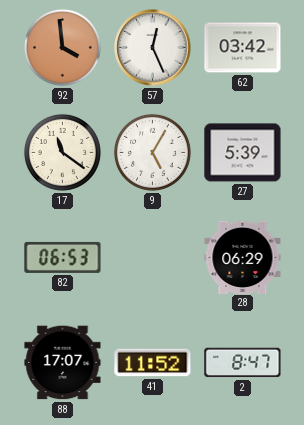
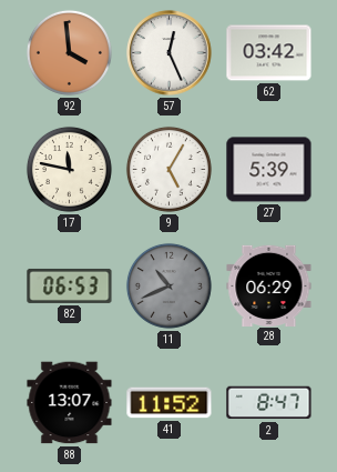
17: 11:21 -> 11:47
11: none -> 10:41
88: 17:07 -> 13:07
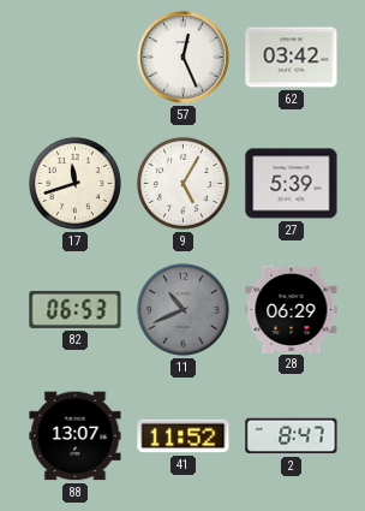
92: 3:59 -> none
17: 11:47 -> 11:42
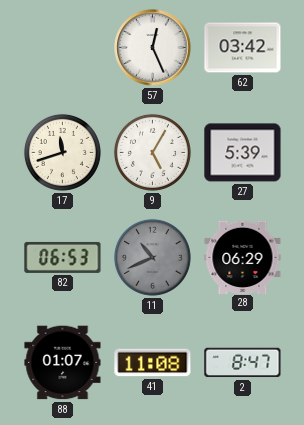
88: 13:07 -> 01:07
41: 11:52 -> 11:08
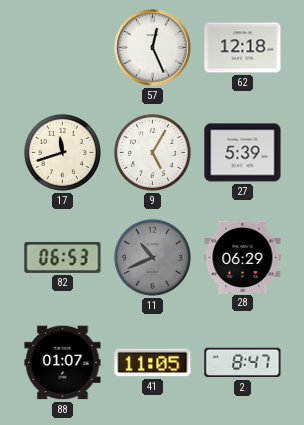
62: 03:42 -> 12:18
41: 11:08 -> 11:05
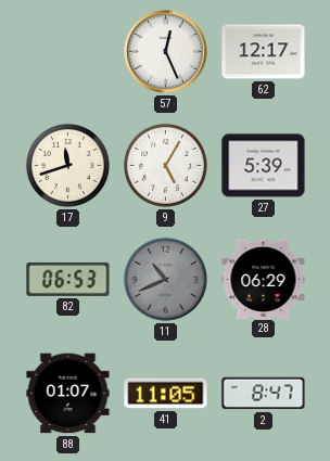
62: 12:18 -> 12:17
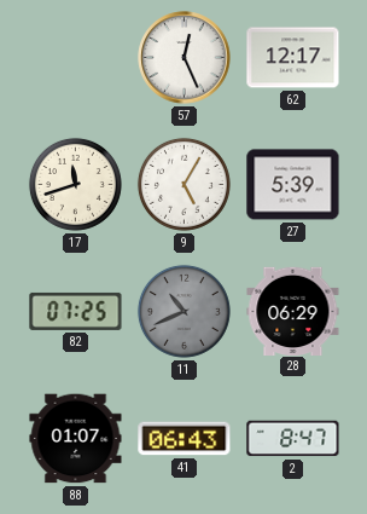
82: 06:53 -> 07:25
41: 11:05 -> 06:43
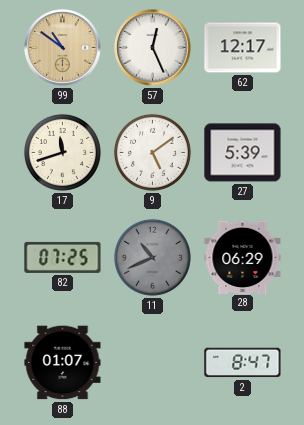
99: none -> 10:51
9: 5:05 -> 5:09
41: 06:43 -> none
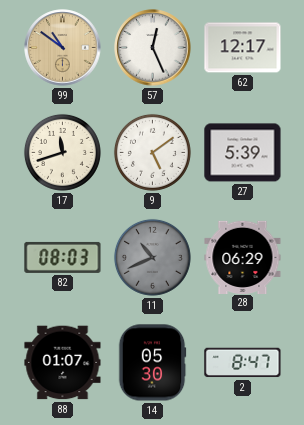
82: 07:25 -> 08:03
14: none -> 05:30
